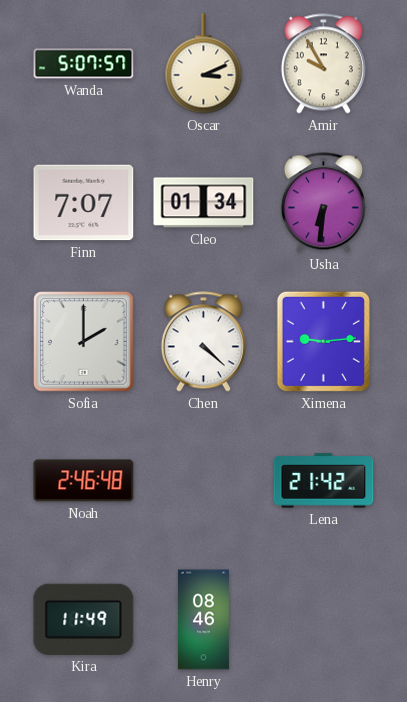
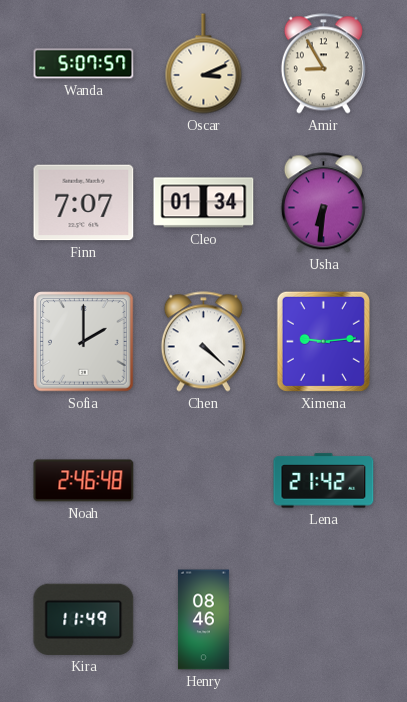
Amir: 9:55 -> 8:55
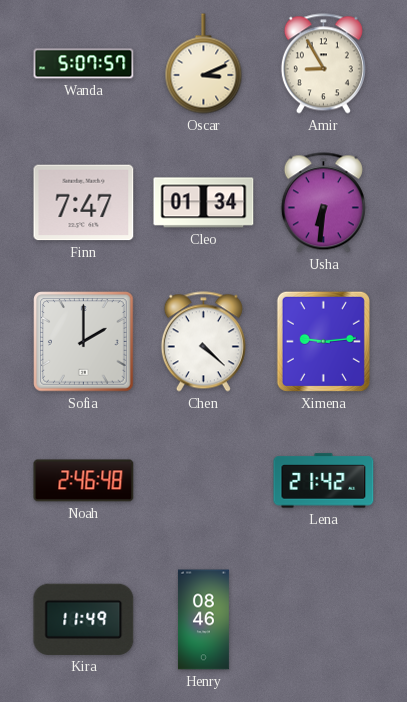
Finn: 7:07 -> 7:47
